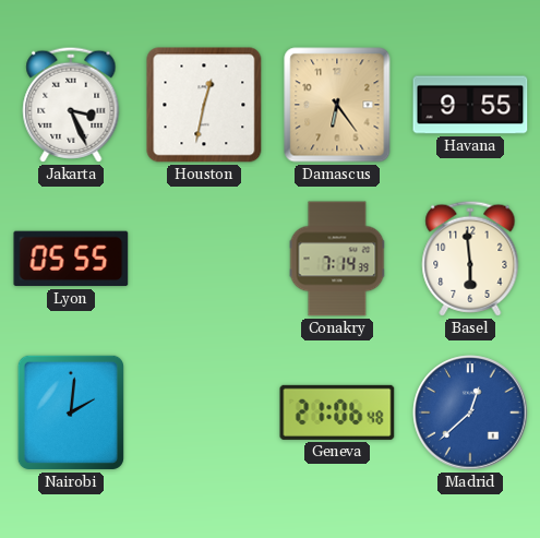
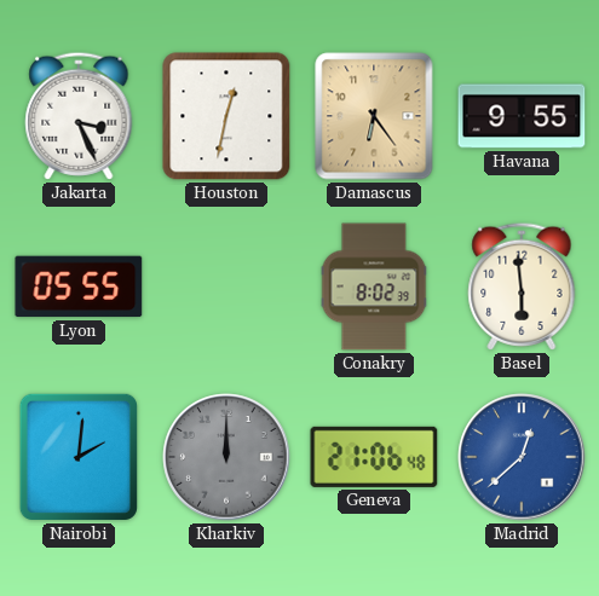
Conakry: 7:14 -> 8:02
Kharkiv: none -> 12:00
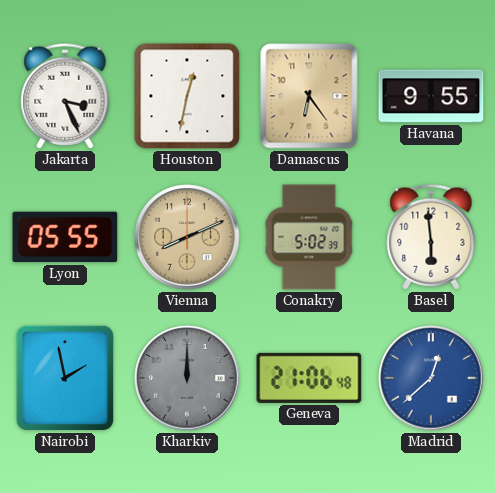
Vienna: none -> 8:11
Conakry: 8:02 -> 5:02
Nairobi: 2:01 -> 1:58
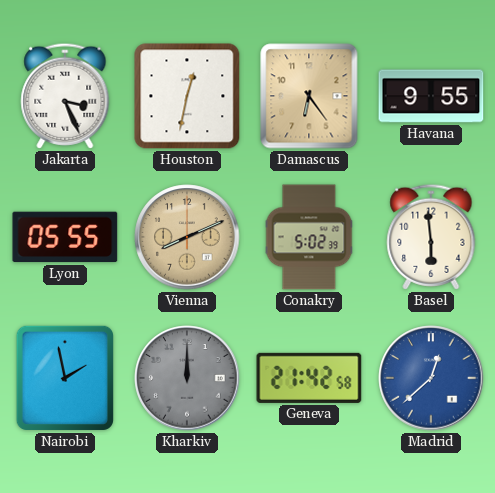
Geneva: 21:06 -> 21:42
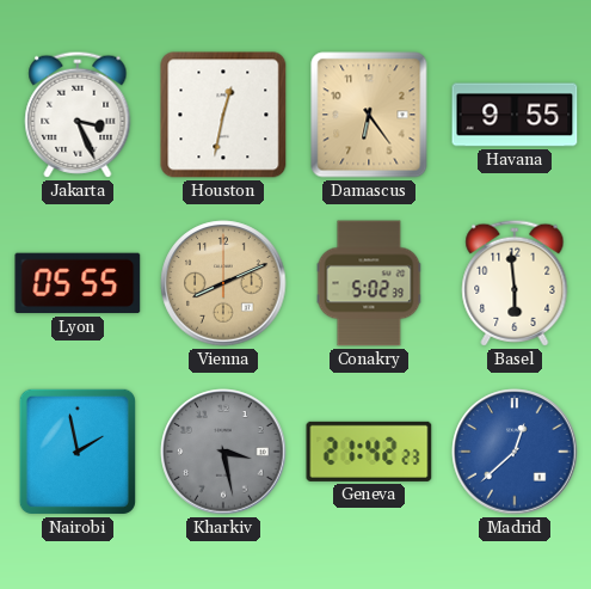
Kharkiv: 12:00 -> 3:28
Geneva: 21:42:58 -> 21:42:23
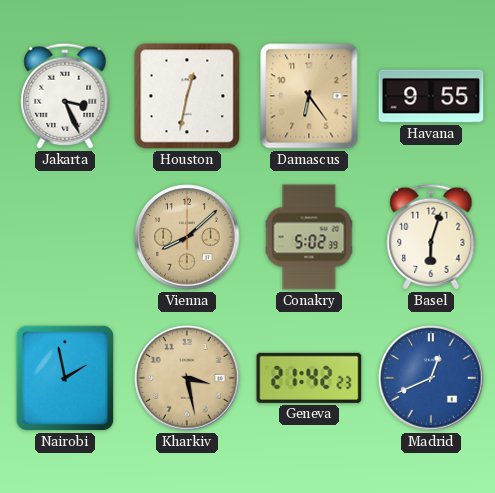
Lyon: 05:55 -> none
Vienna: 8:11 -> 8:08
Basel: 5:59 -> 6:03
Kharkiv dial: grey -> champagne
Madrid: 12:38 -> 12:41
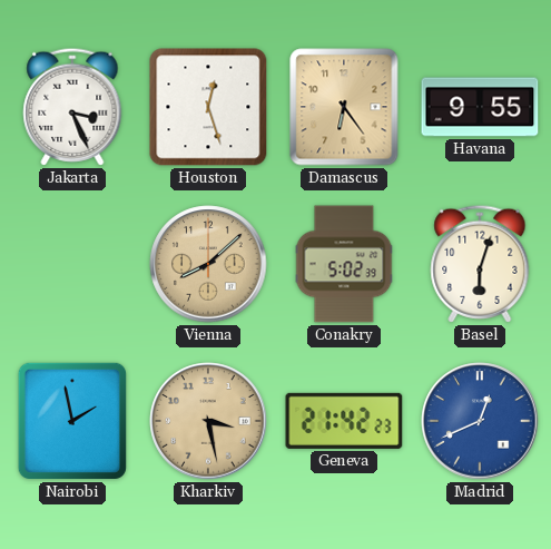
Houston: 12:32 -> 12:27
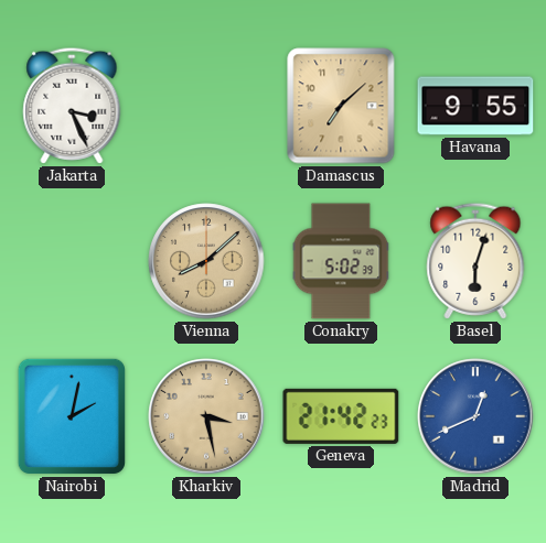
Houston: 12:27 -> none
Damascus: 6:24 -> 7:08
Nairobi: 1:58 -> 2:02
